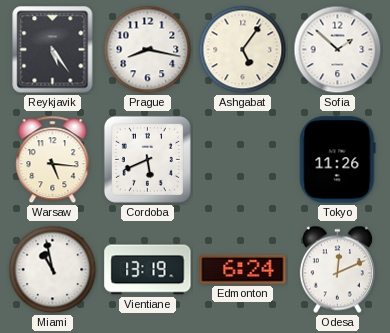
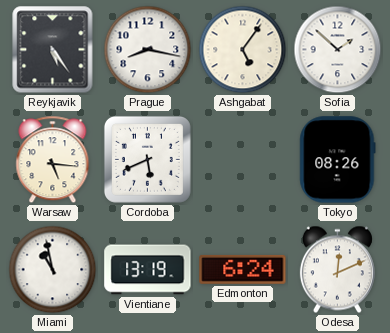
Tokyo: 11:26 -> 08:26
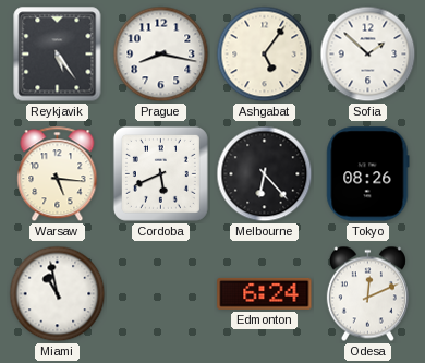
Melbourne: none -> 6:23
Vientiane: 13:19 -> none
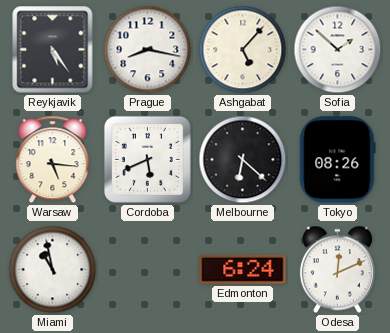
Ashgabat: 5:06 -> 5:07
Melbourne: 6:23 -> 6:22
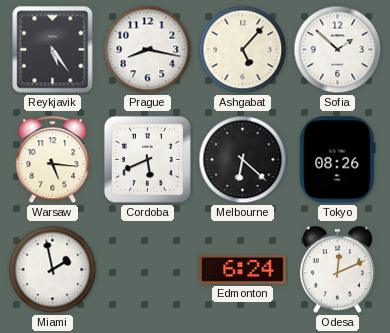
Miami: 10:58 -> 1:58
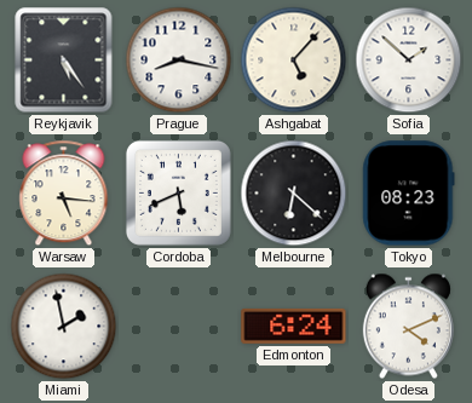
Tokyo: 08:26 -> 08:23
Odesa: 12:11 -> 4:11
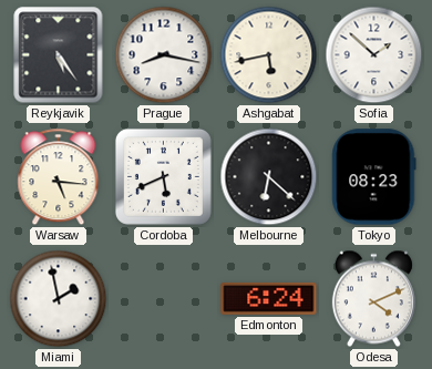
Ashgabat: 5:07 -> 5:43
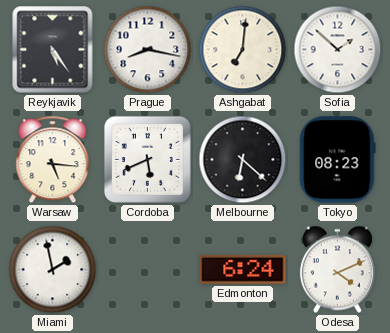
Ashgabat: 5:43 -> 7:01
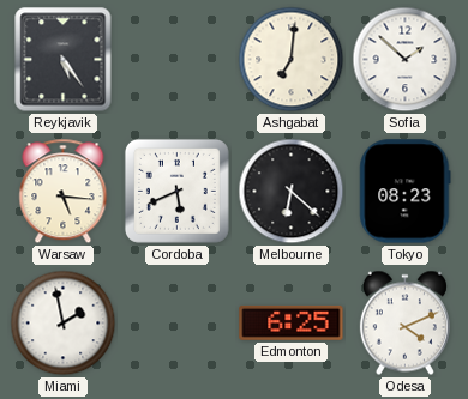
Prague: 8:17 -> none
Edmonton: 6:24 -> 6:25
